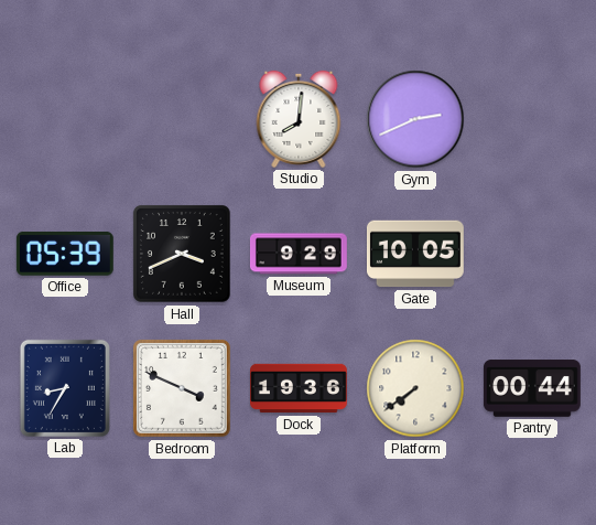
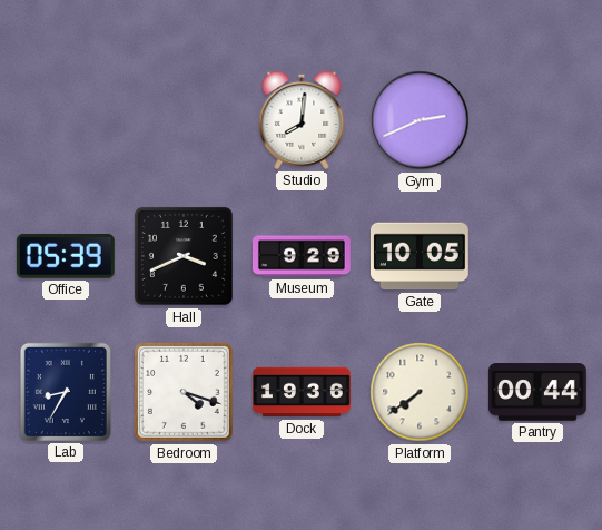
Bedroom: 3:49 -> 4:18
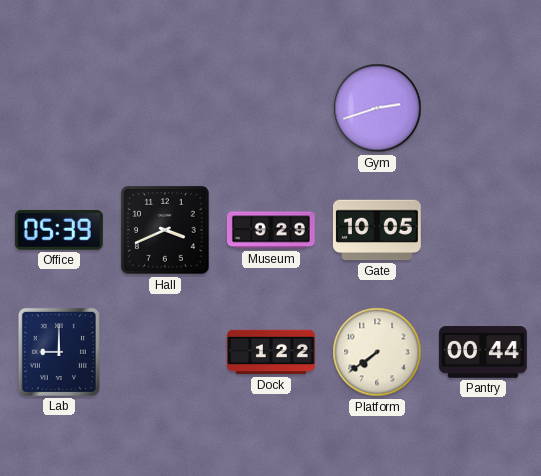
Studio: 8:01 -> none
Gym: 2:41 -> 2:42
Lab: 8:35 -> 9:00
Bedroom: 4:18 -> none
Dock: 19:36 -> 1:22
